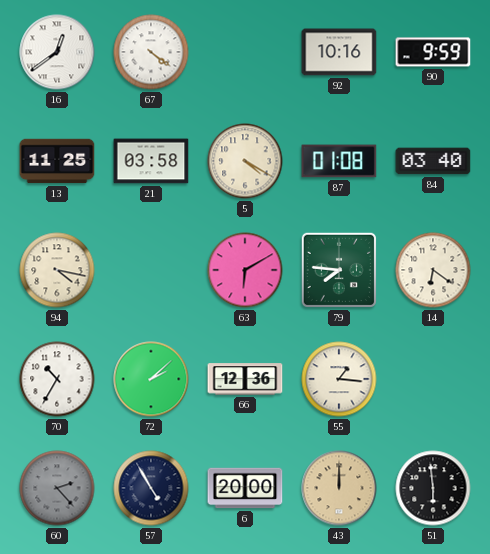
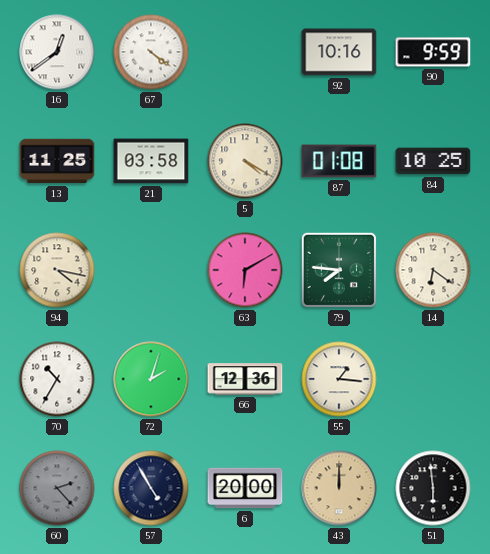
84: 03:40 -> 10:25
72: 2:08 -> 2:03
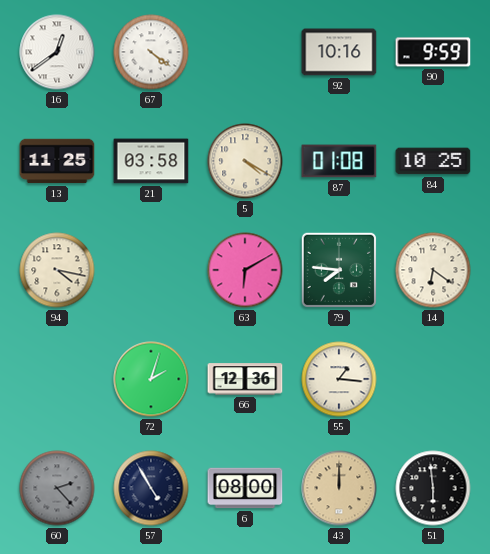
70: 10:35 -> none
6: 20:00 -> 08:00
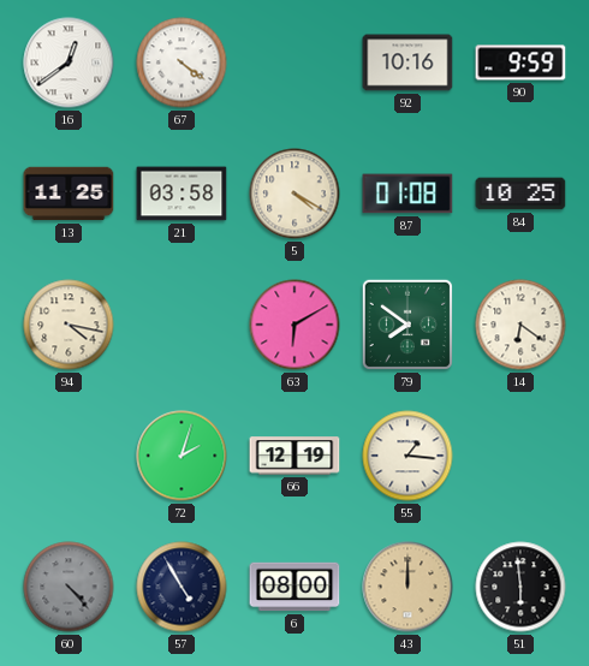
79: 7:46 -> 7:51
66: 12:36 -> 12:19
60: 2:23 -> 4:23
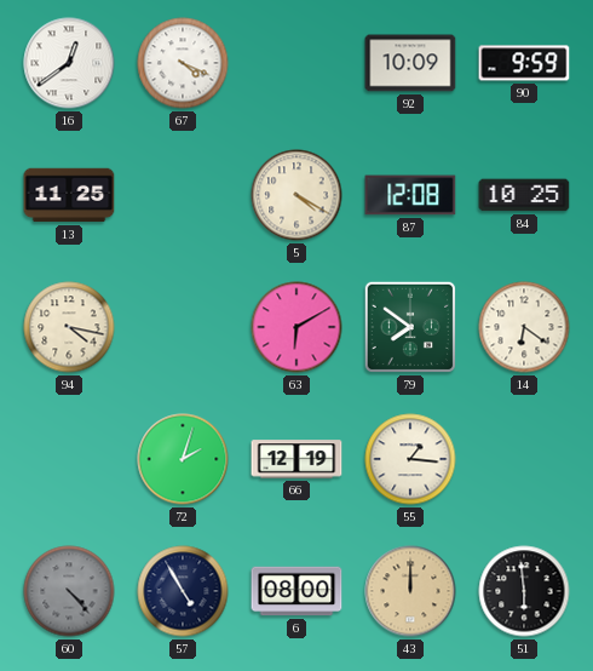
67: 4:21 -> 4:19
92: 10:16 -> 10:09
21: 03:58 -> none
87: 01:08 -> 12:08
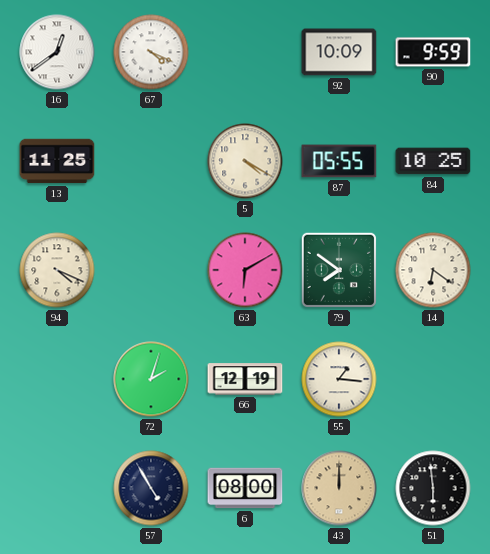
87: 12:08 -> 05:55
94: 4:17 -> 4:19
60: 4:23 -> none
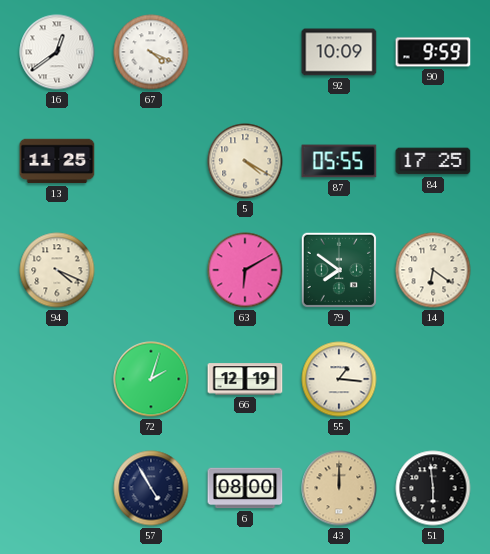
84: 10:25 -> 17:25
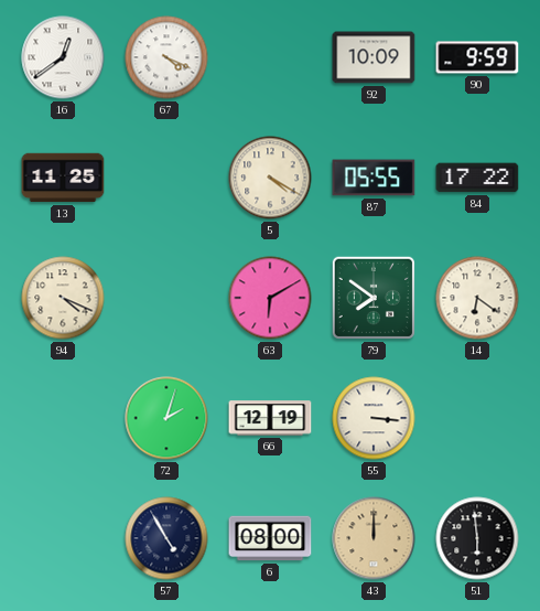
84: 17:25 -> 17:22
55: 1:16 -> 3:16
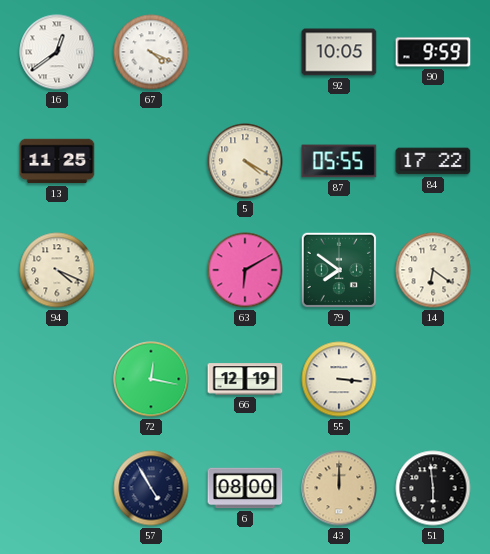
92: 10:09 -> 10:05
72: 2:03 -> 12:17
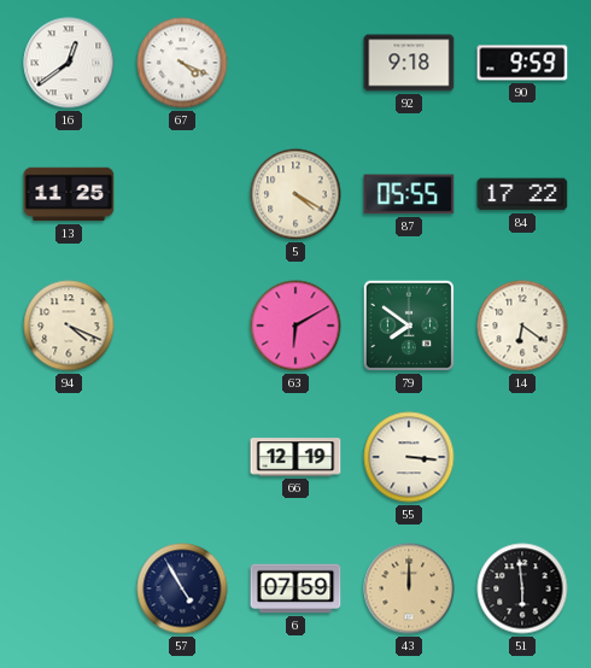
92: 10:05 -> 9:18
72: 12:17 -> none
6: 08:00 -> 07:59
